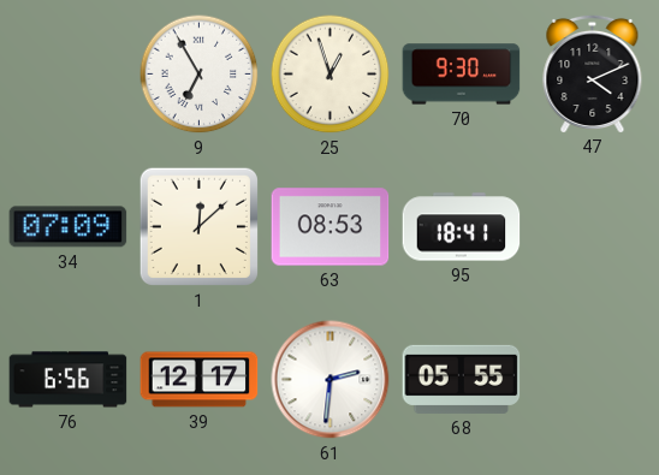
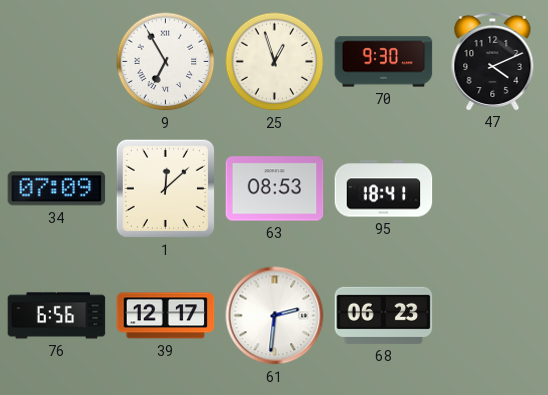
68: 05:55 -> 06:23
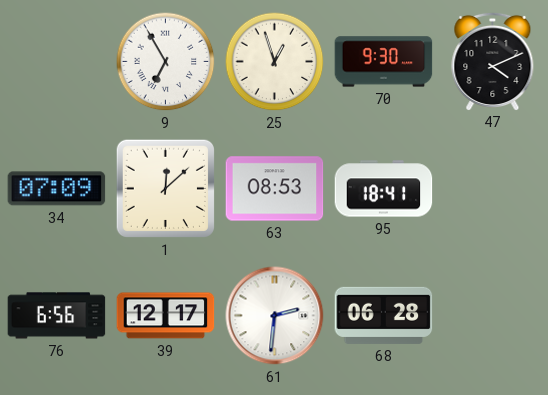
68: 06:23 -> 06:28
